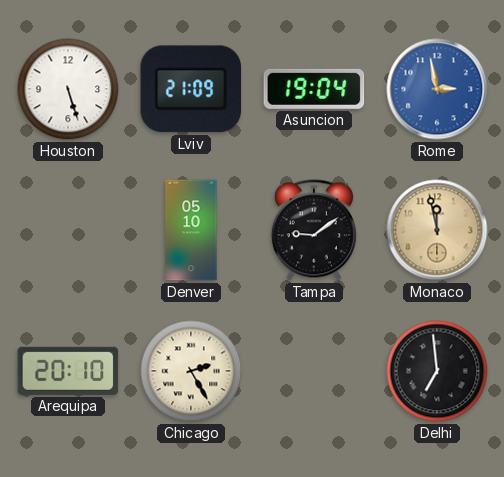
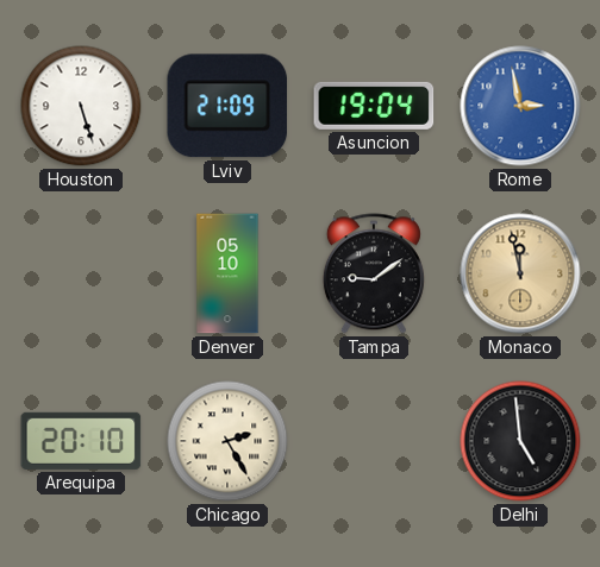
Delhi: 6:59 -> 4:59
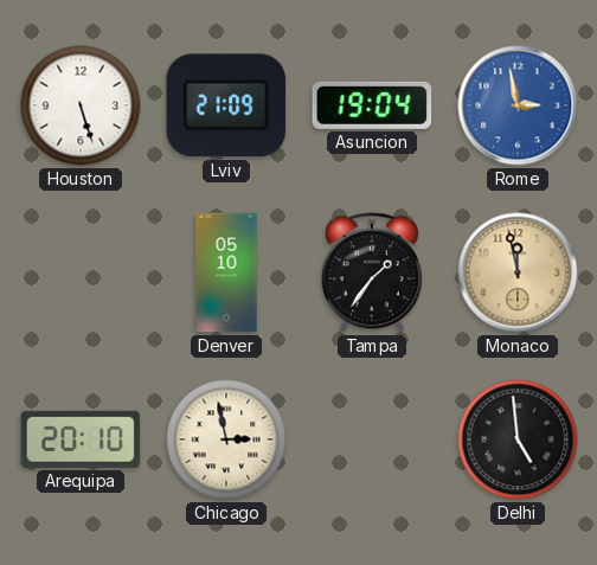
Tampa: 9:09 -> 1:36
Chicago: 2:25 -> 2:58
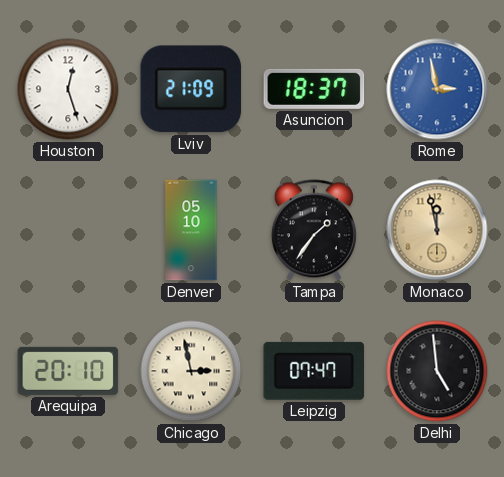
Houston: 5:27 -> 12:27
Asuncion: 19:04 -> 18:37
Leipzig: none -> 07:47
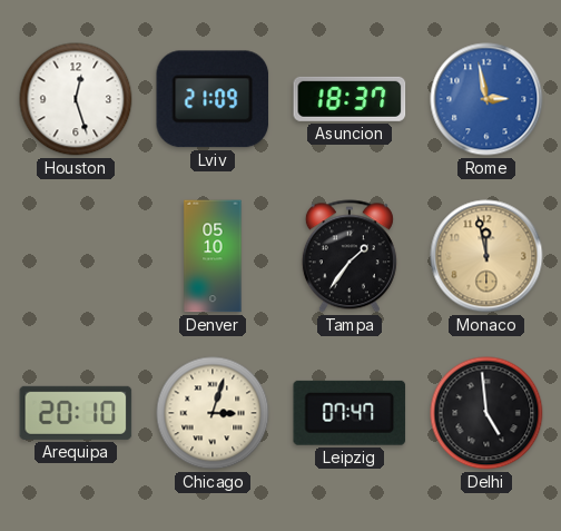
Chicago: 2:58 -> 3:03
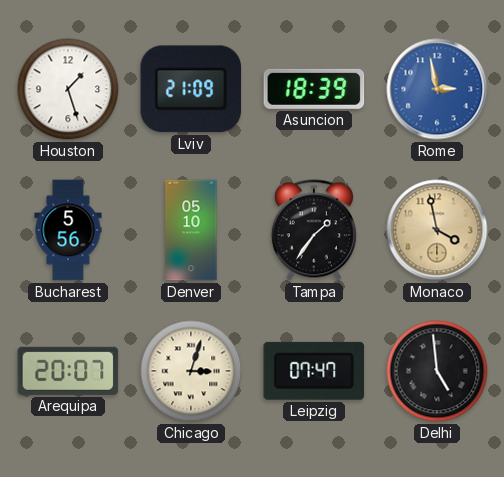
Houston: 12:27 -> 1:27
Asuncion: 18:37 -> 18:39
Bucharest: none -> 5:56
Monaco: 11:58 -> 3:58
Arequipa: 20:10 -> 20:07
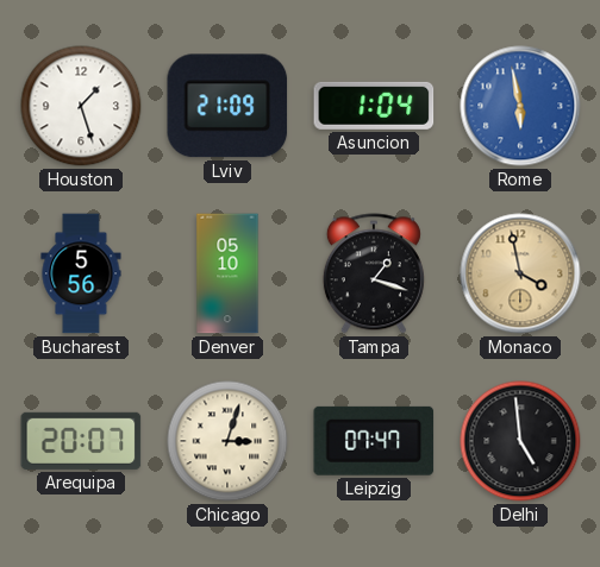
Asuncion: 18:39 -> 1:04
Rome: 2:58 -> 5:58
Tampa: 1:36 -> 1:18
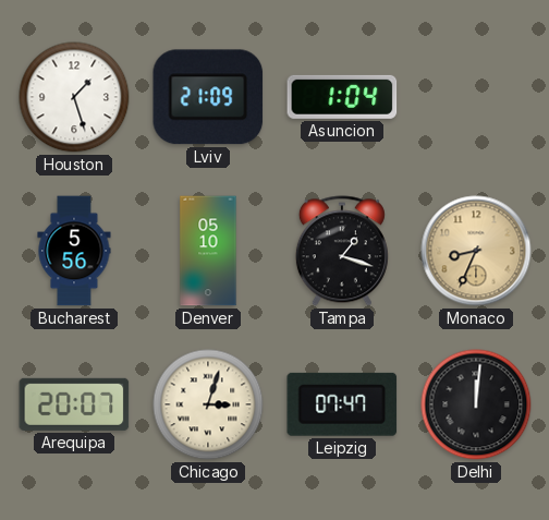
Rome: 5:58 -> none
Monaco: 3:58 -> 8:34
Delhi: 4:59 -> 12:01
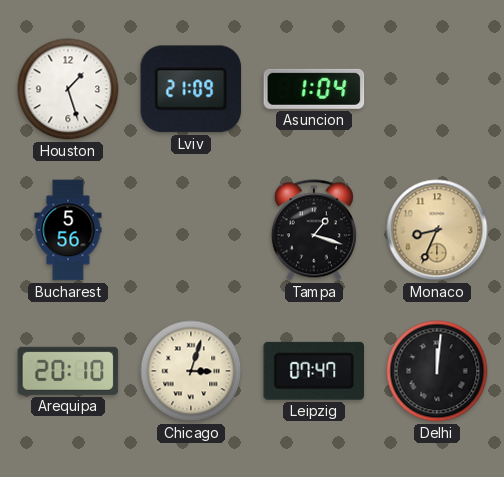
Denver: 05:10 -> none
Arequipa: 20:07 -> 20:10
